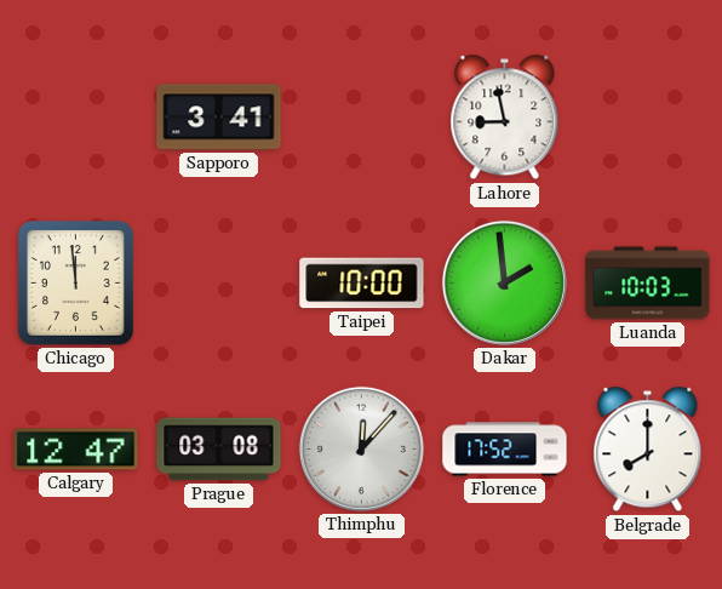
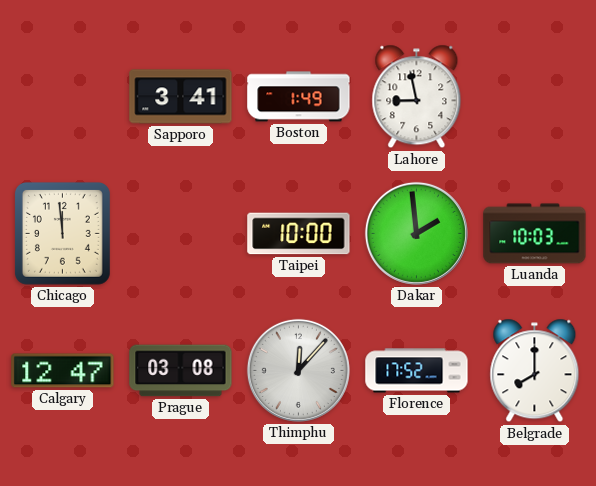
Boston: none -> 1:49
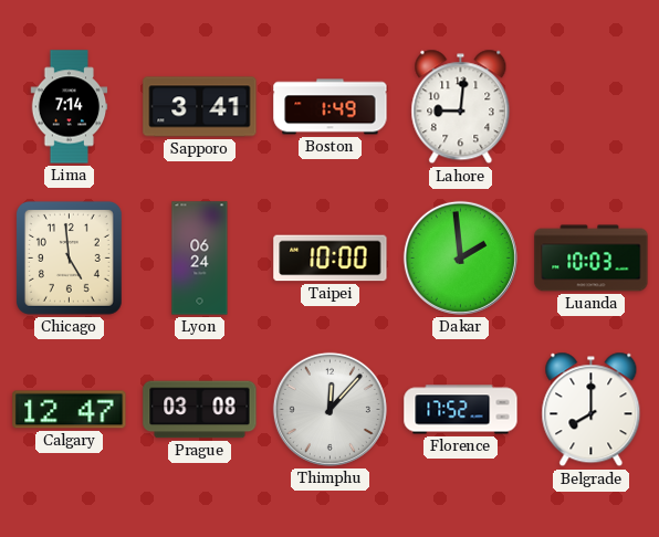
Lima: none -> 7:14
Lahore: 8:58 -> 9:01
Chicago: 11:59 -> 4:59
Lyon: none -> 06:24
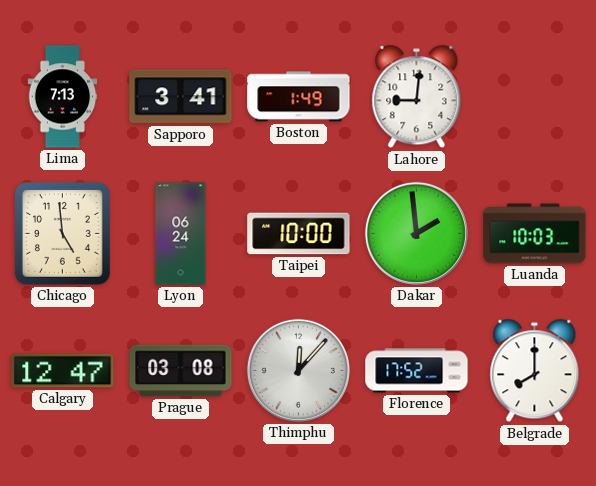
Lima: 7:14 -> 7:13
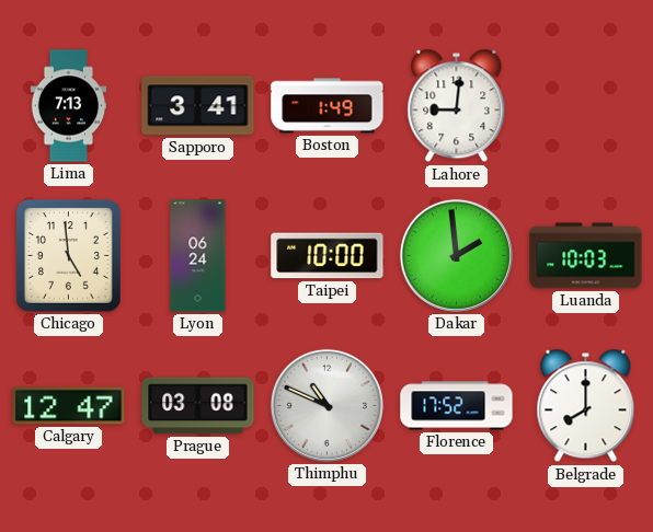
Thimphu: 12:07 -> 10:49
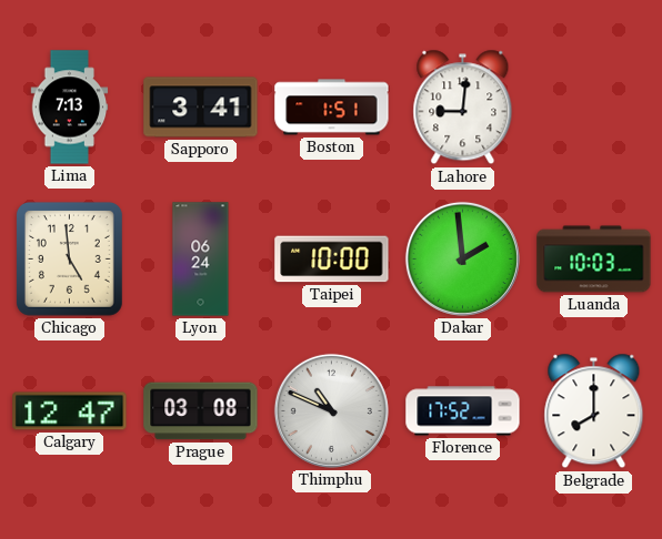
Boston: 1:49 -> 1:51
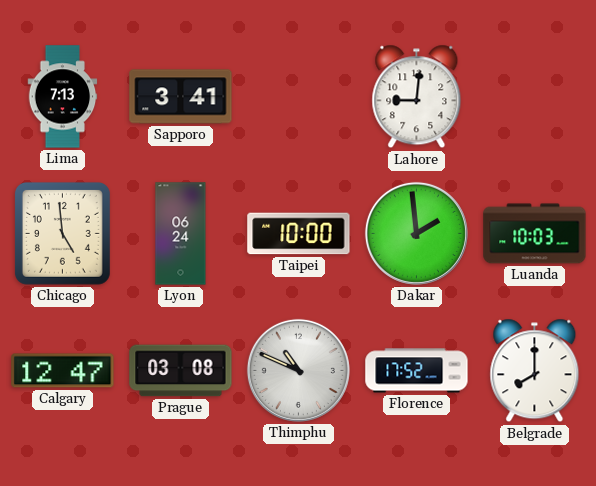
Boston: 1:51 -> none
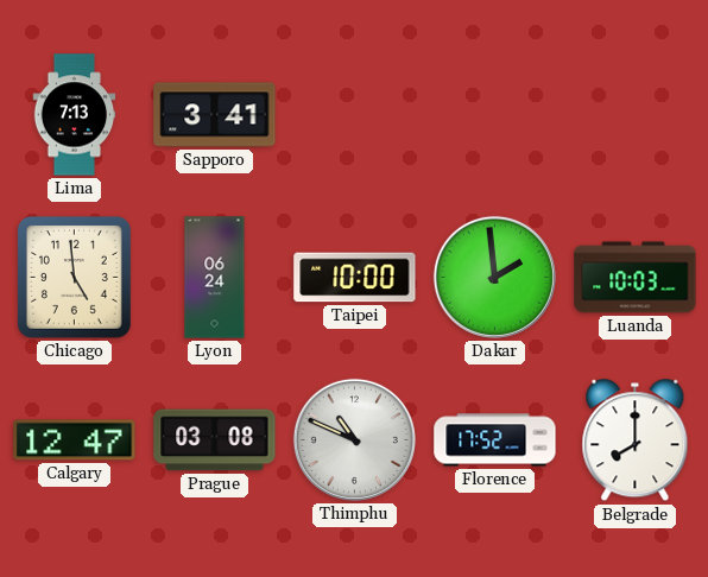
Lahore: 9:01 -> none
